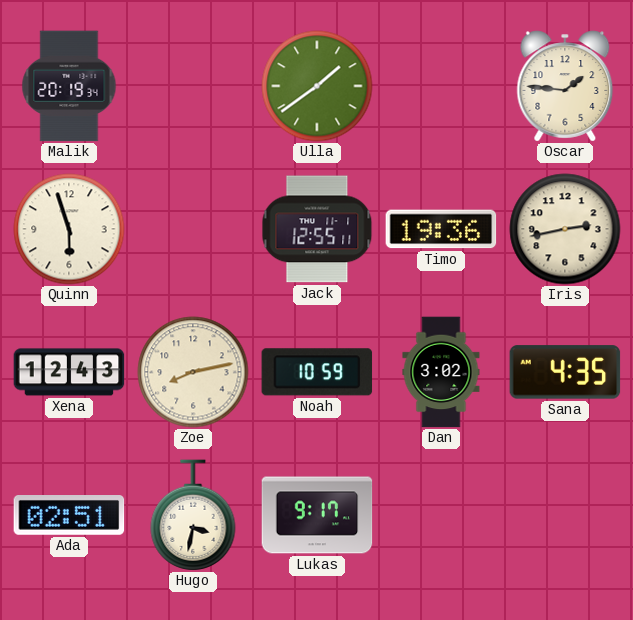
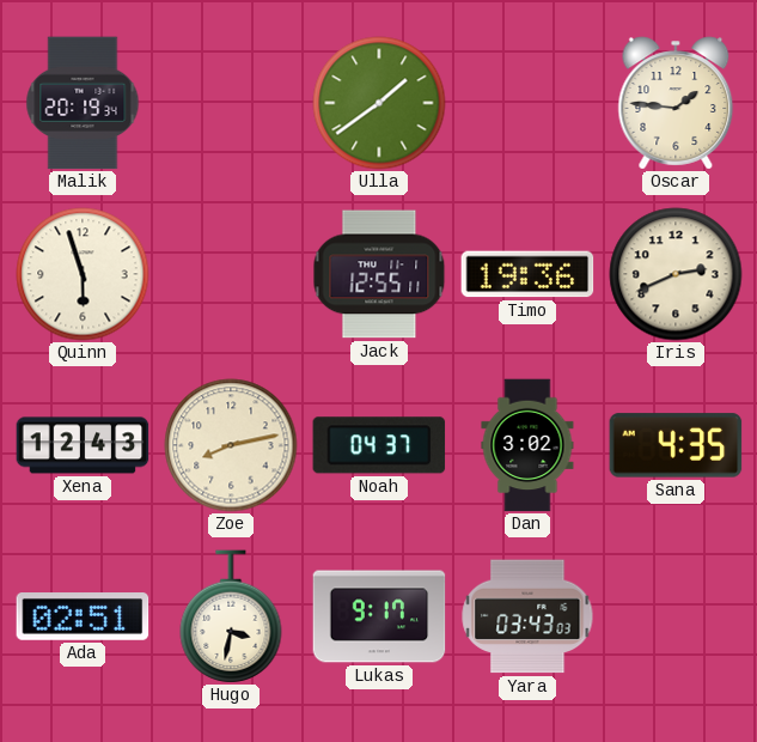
Iris: 2:43 -> 2:41
Noah: 10:59 -> 04:37
Yara: none -> 03:43
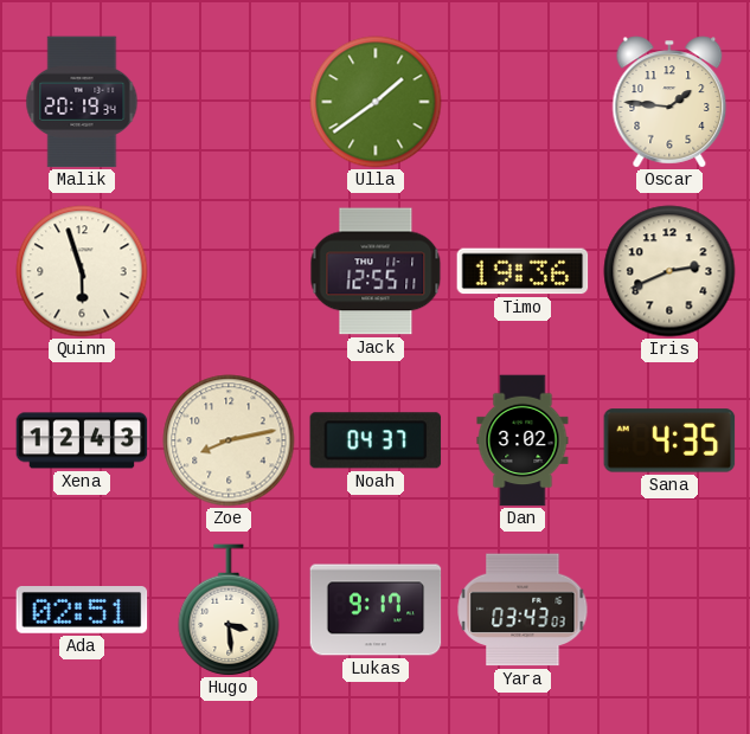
Hugo: 3:32 -> 3:29
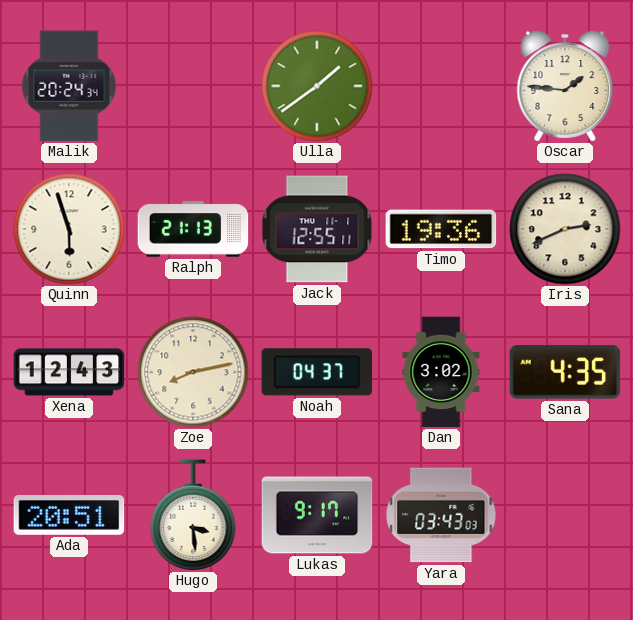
Malik: 20:19 -> 20:24
Ralph: none -> 21:13
Ada: 02:51 -> 20:51
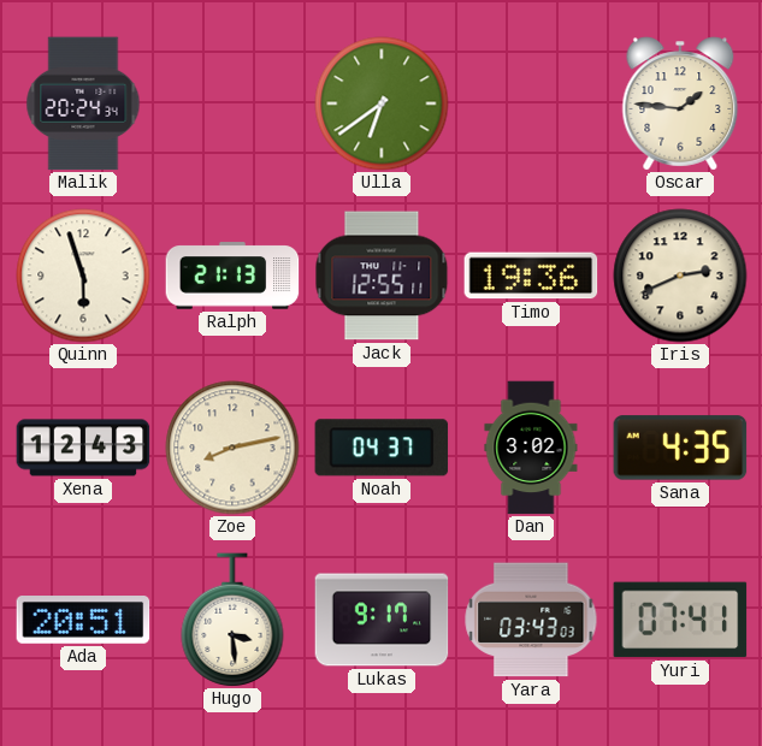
Ulla: 1:39 -> 6:39
Yuri: none -> 07:41
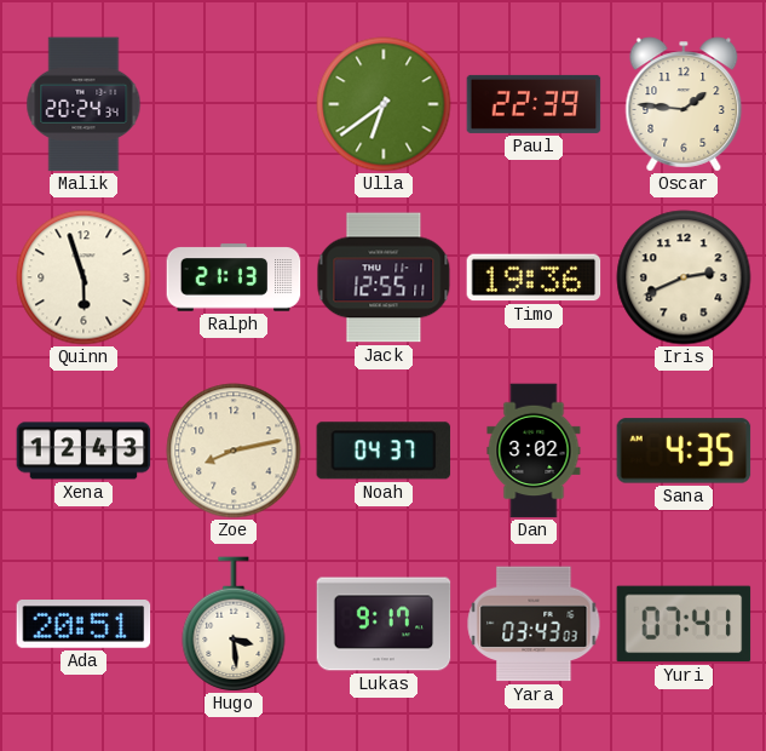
Paul: none -> 22:39
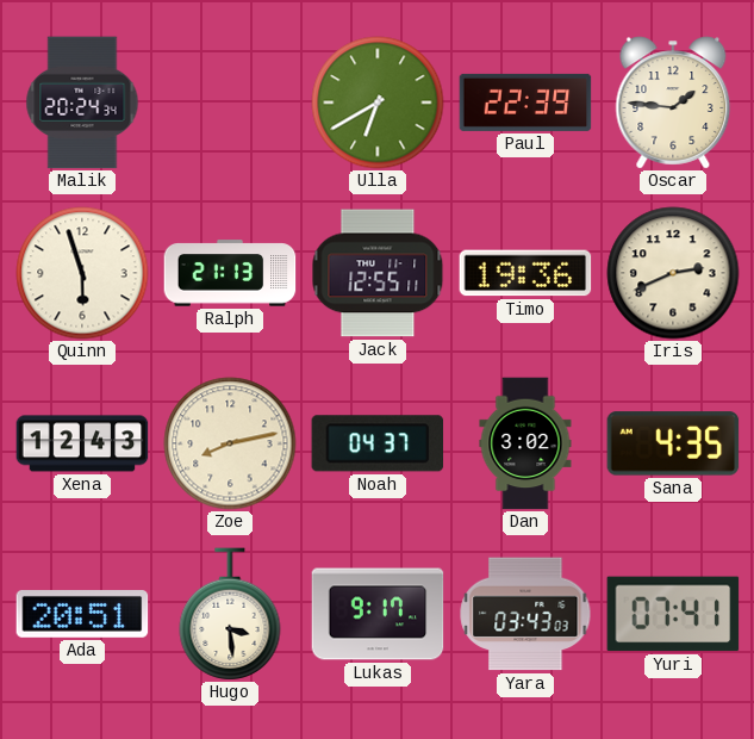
Ulla: 6:39 -> 6:40
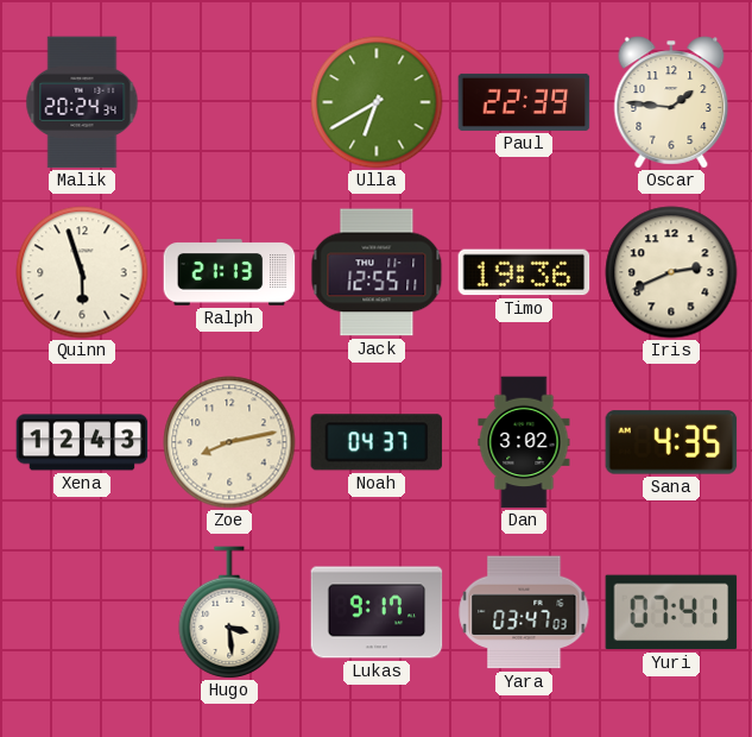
Ada: 20:51 -> none
Yara: 03:43 -> 03:47
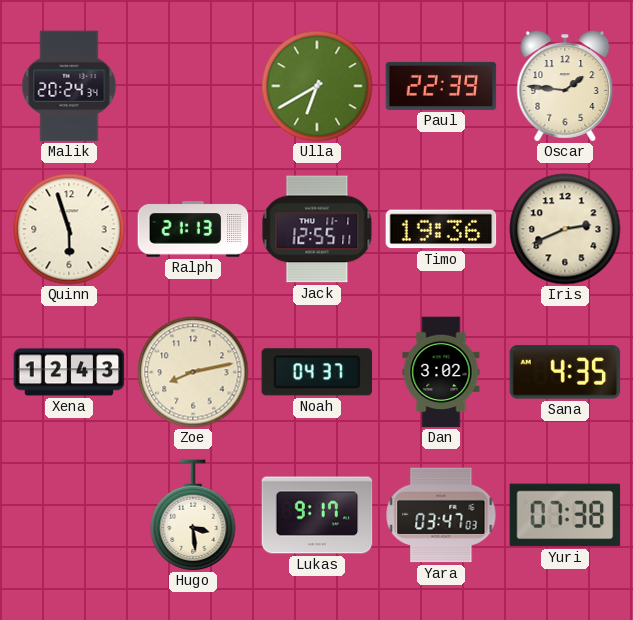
Yuri: 07:41 -> 07:38
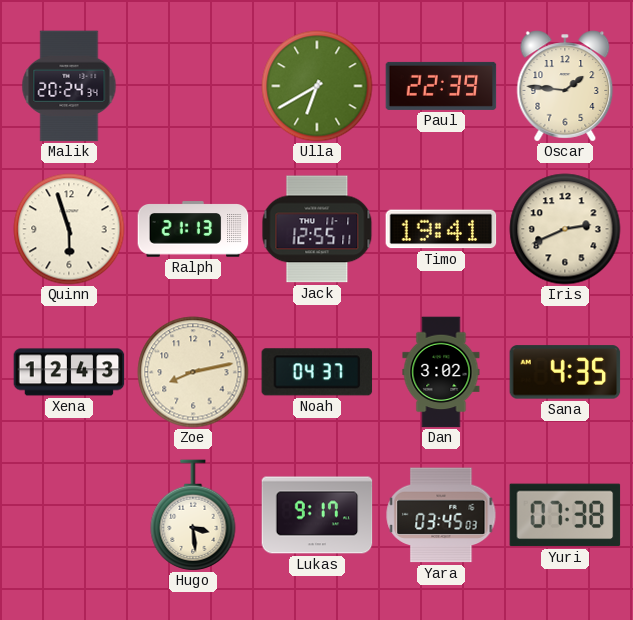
Timo: 19:36 -> 19:41
Yara: 03:47 -> 03:45
